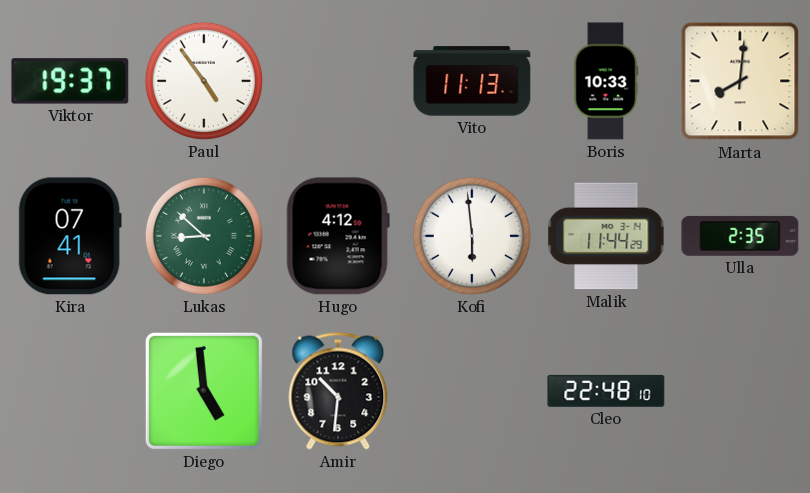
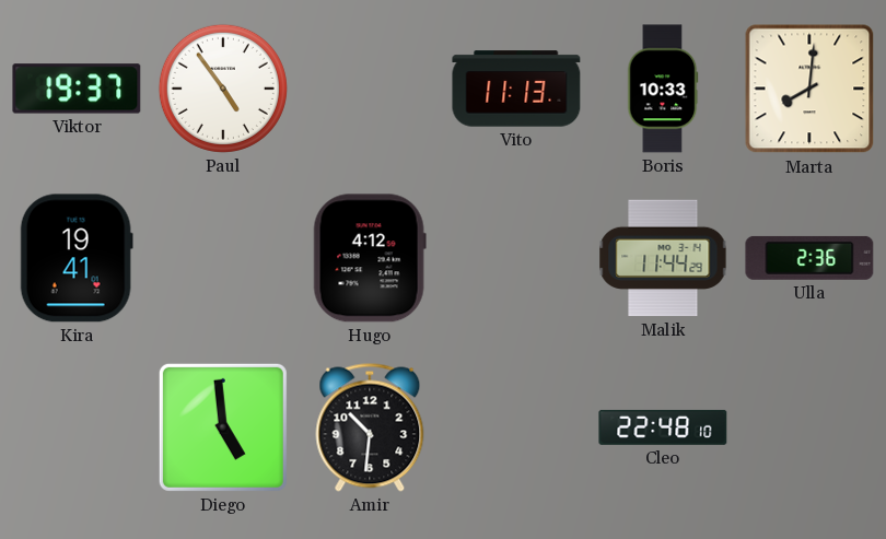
Kira: 07:41 -> 19:41
Lukas: 8:52 -> none
Kofi: 5:59 -> none
Ulla: 2:35 -> 2:36
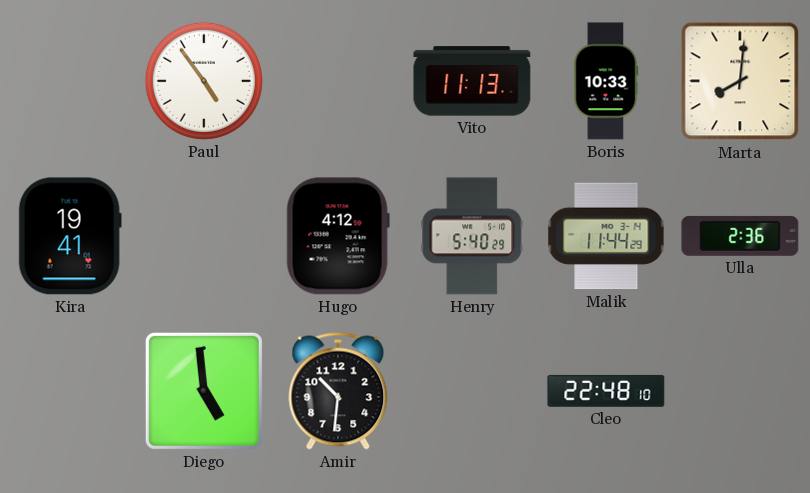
Viktor: 19:37 -> none
Henry: none -> 5:40
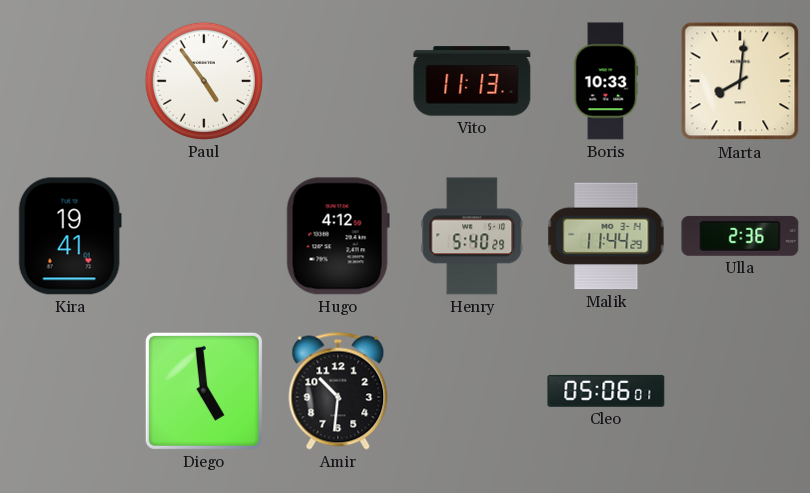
Cleo: 22:48 -> 05:06
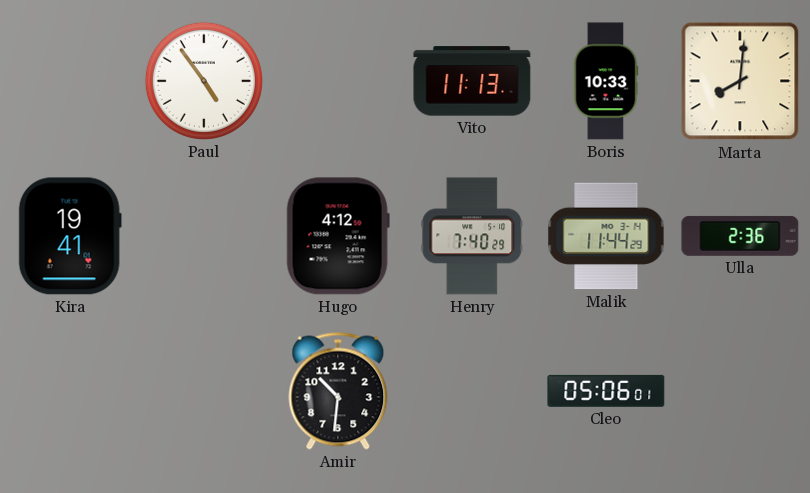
Henry: 5:40 -> 7:40
Diego: 4:59 -> none
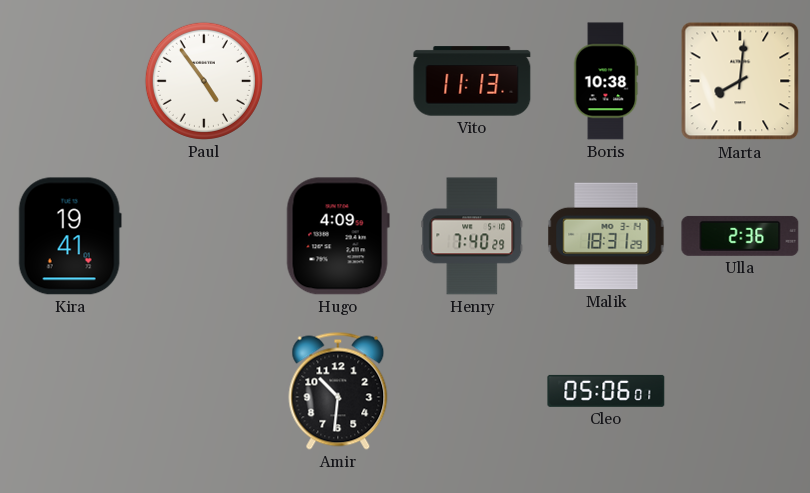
Boris: 10:33 -> 10:38
Hugo: 4:12 -> 4:09
Malik: 11:44 -> 18:31
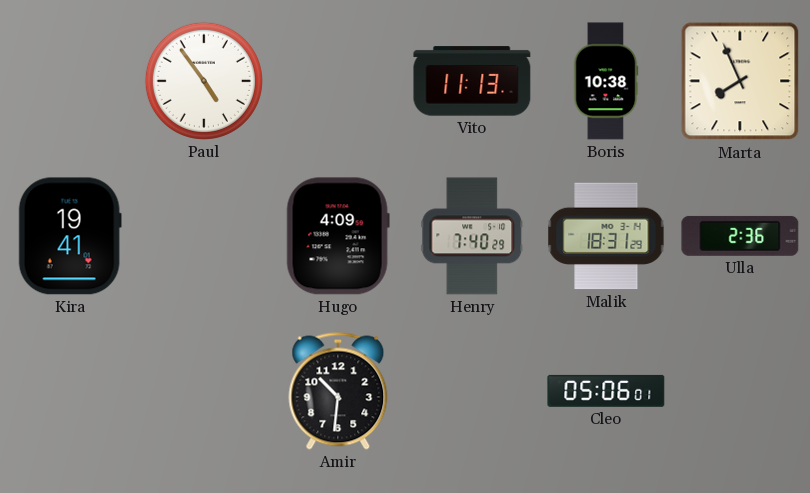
Marta: 8:01 -> 7:56
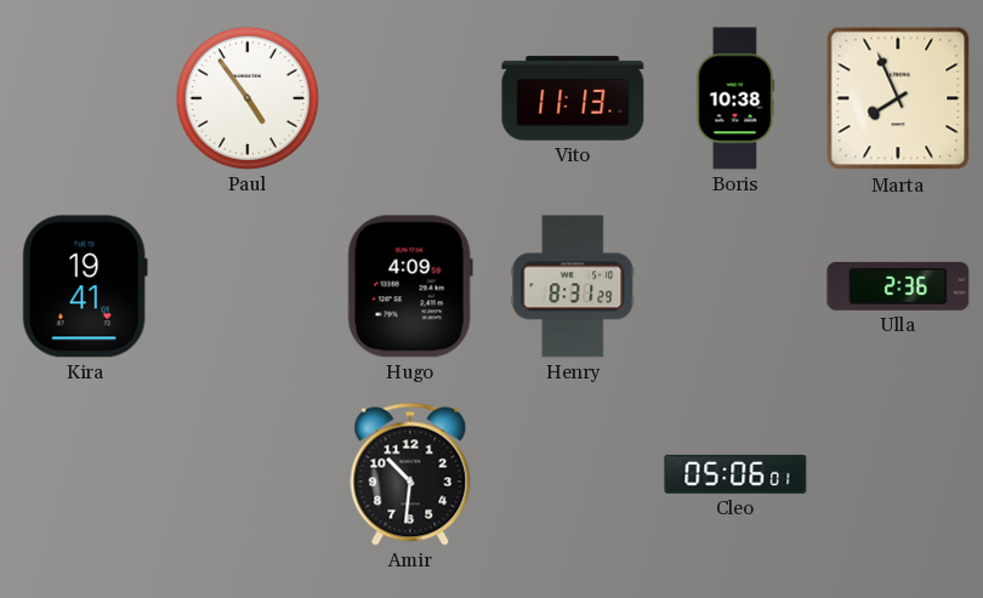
Henry: 7:40 -> 8:31
Malik: 18:31 -> none
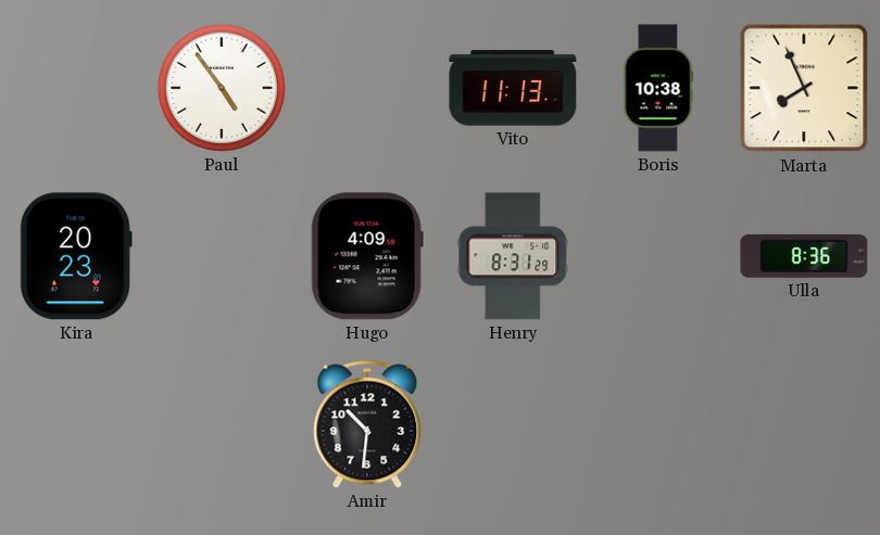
Kira: 19:41 -> 20:23
Ulla: 2:36 -> 8:36
Cleo: 05:06 -> none
